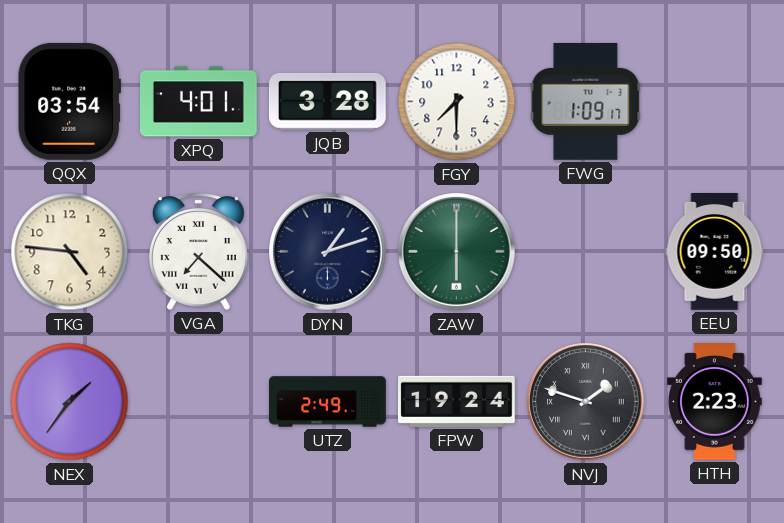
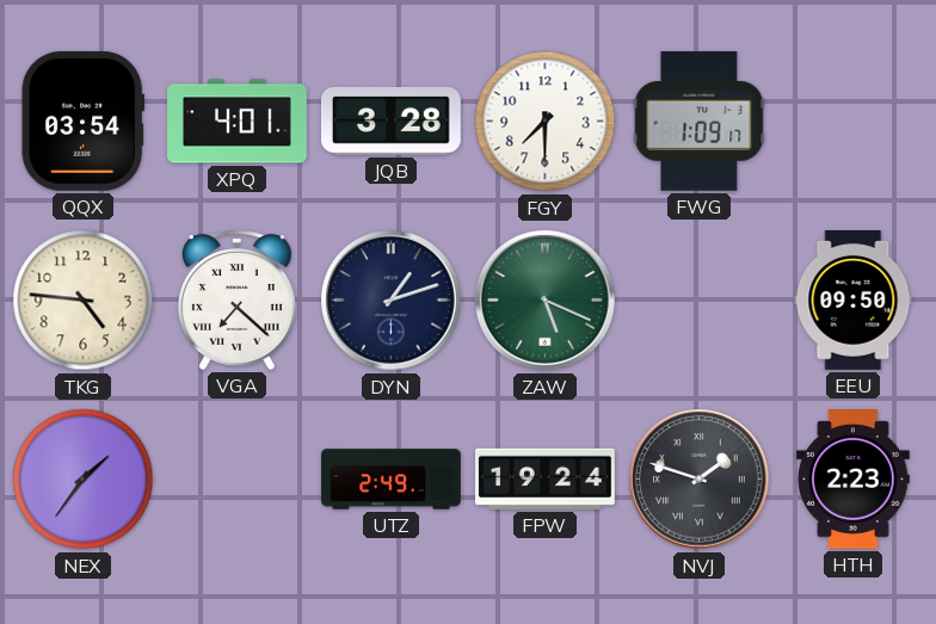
ZAW: 6:00 -> 5:19
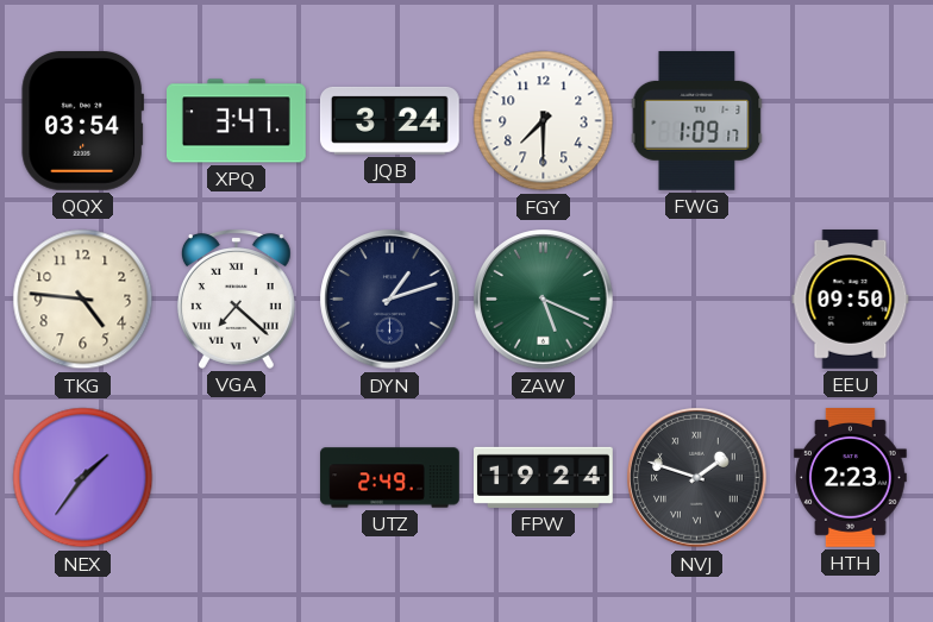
XPQ: 4:01 -> 3:47
JQB: 3:28 -> 3:24
